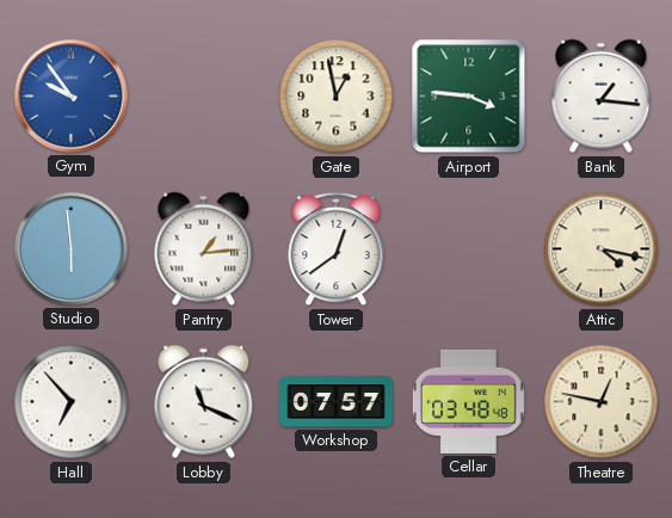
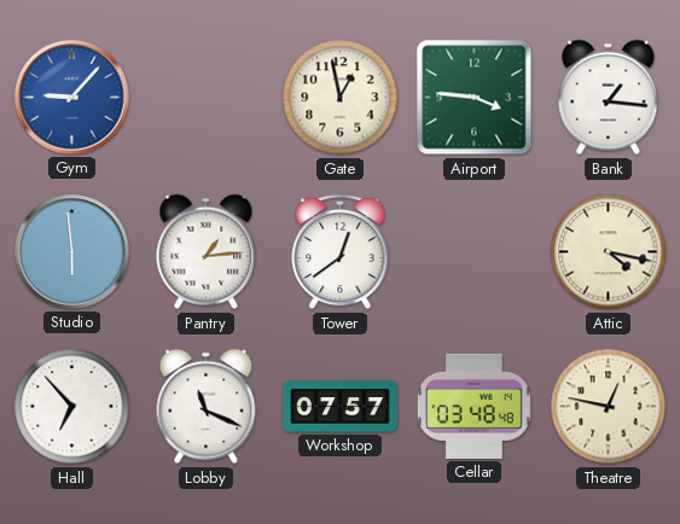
Gym: 9:54 -> 9:07
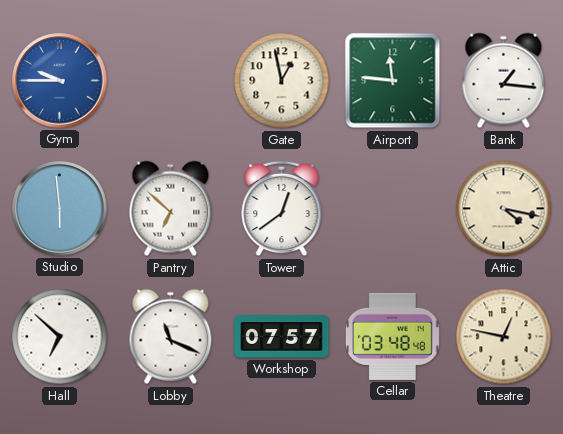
Gym: 9:07 -> 9:45
Airport: 3:46 -> 11:46
Pantry: 1:14 -> 6:52
Hall: 6:53 -> 6:52
